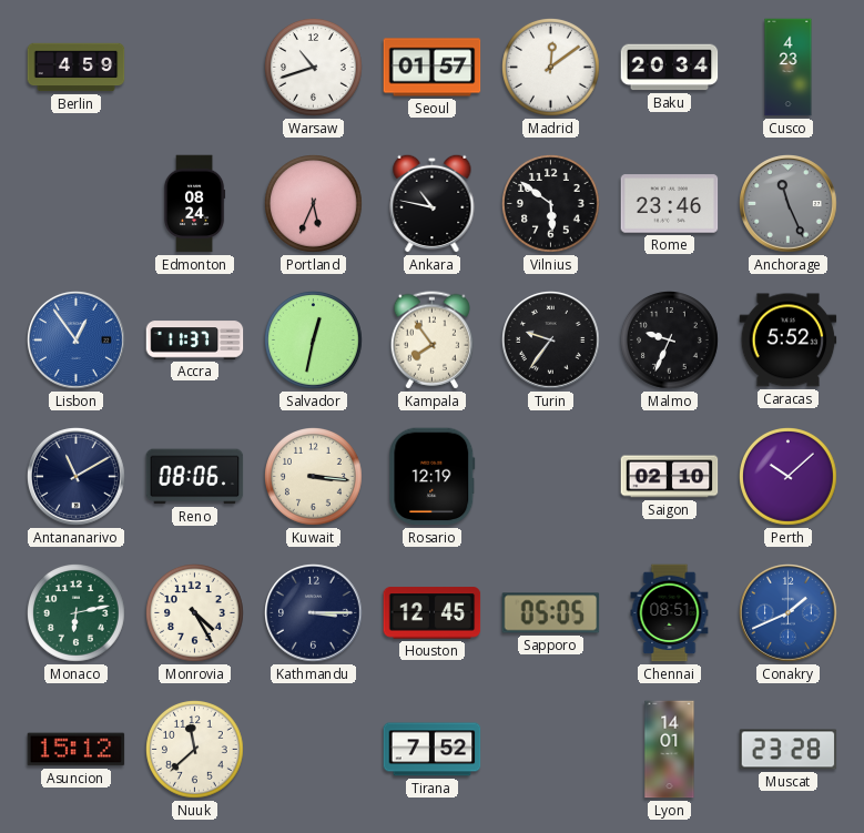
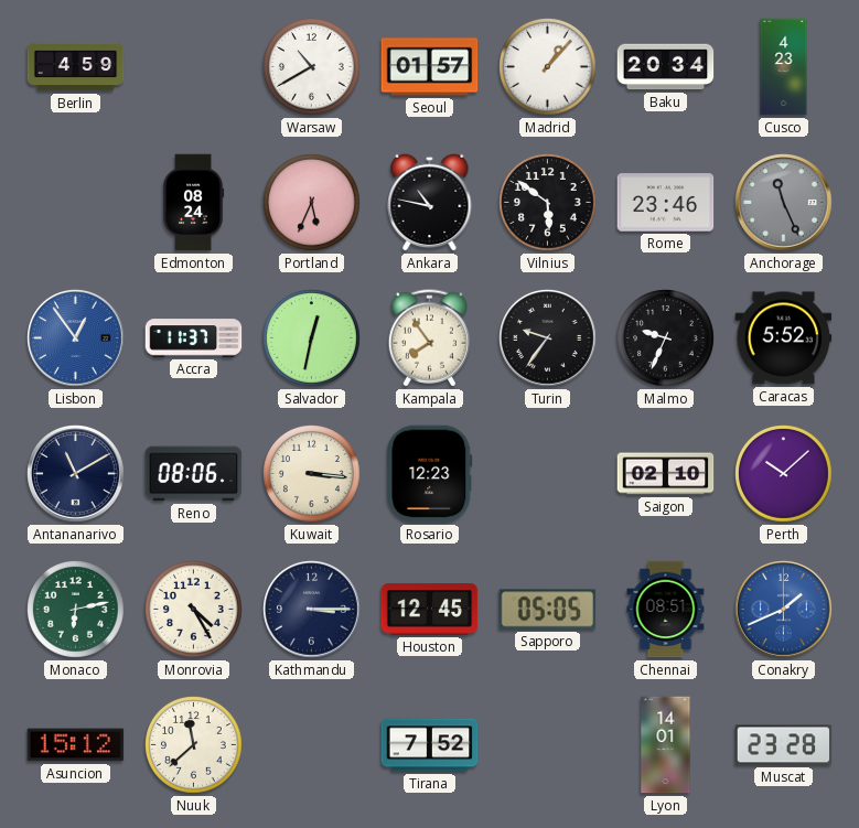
Warsaw: 10:42 -> 10:40
Madrid: 12:09 -> 1:07
Rosario: 12:19 -> 12:23
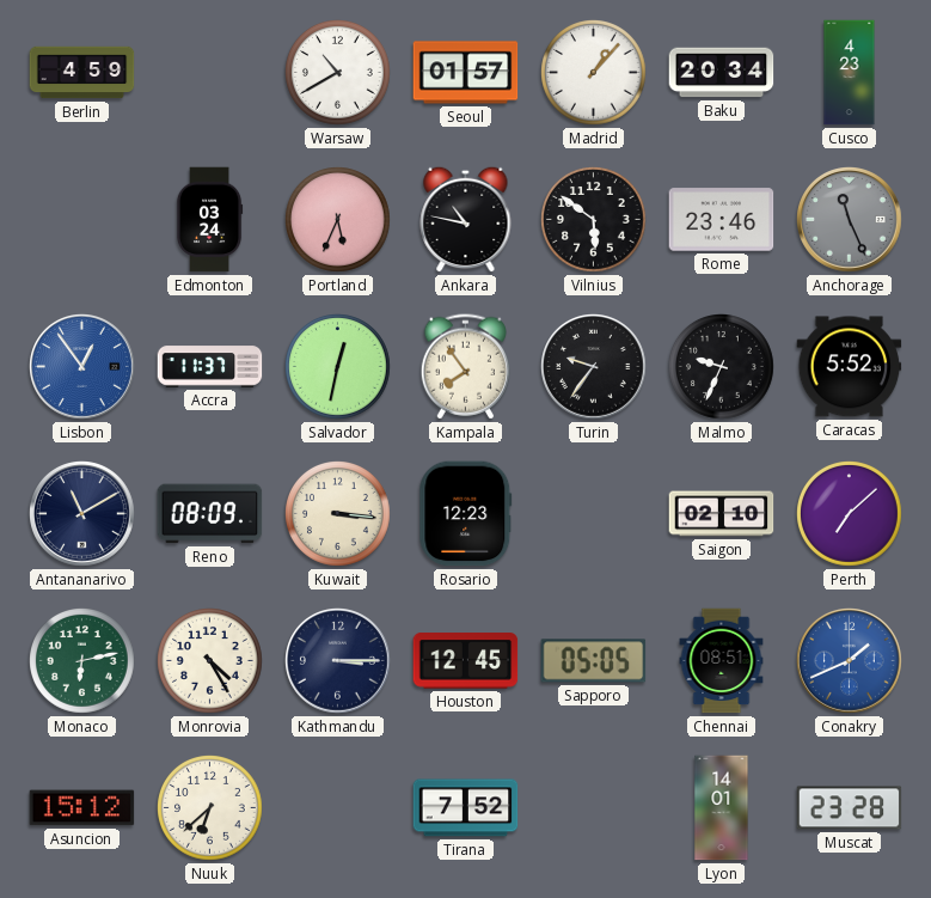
Edmonton: 08:24 -> 03:24
Reno: 08:06 -> 08:09
Perth: 10:08 -> 7:08
Nuuk: 11:38 -> 6:38
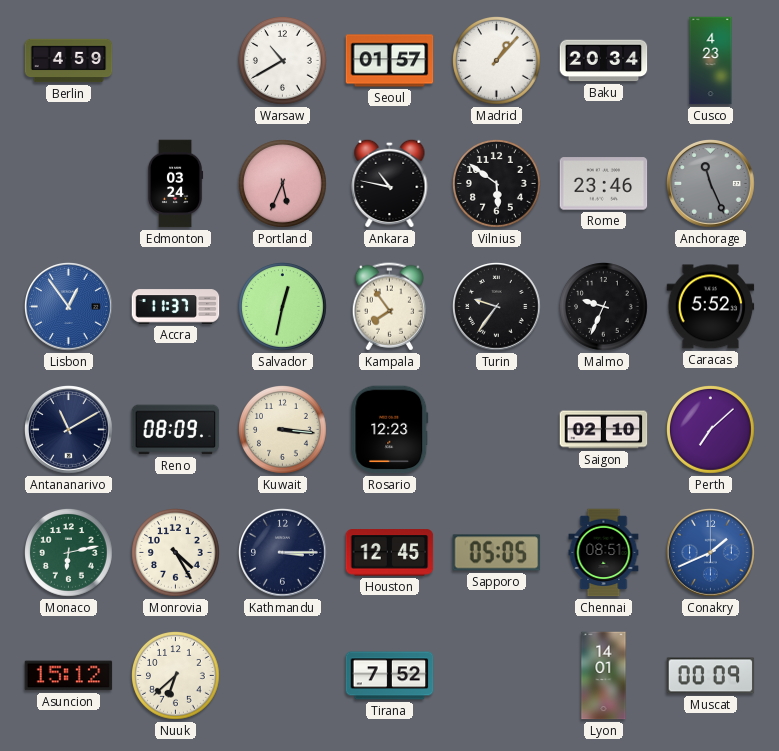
Muscat: 23:28 -> 00:09
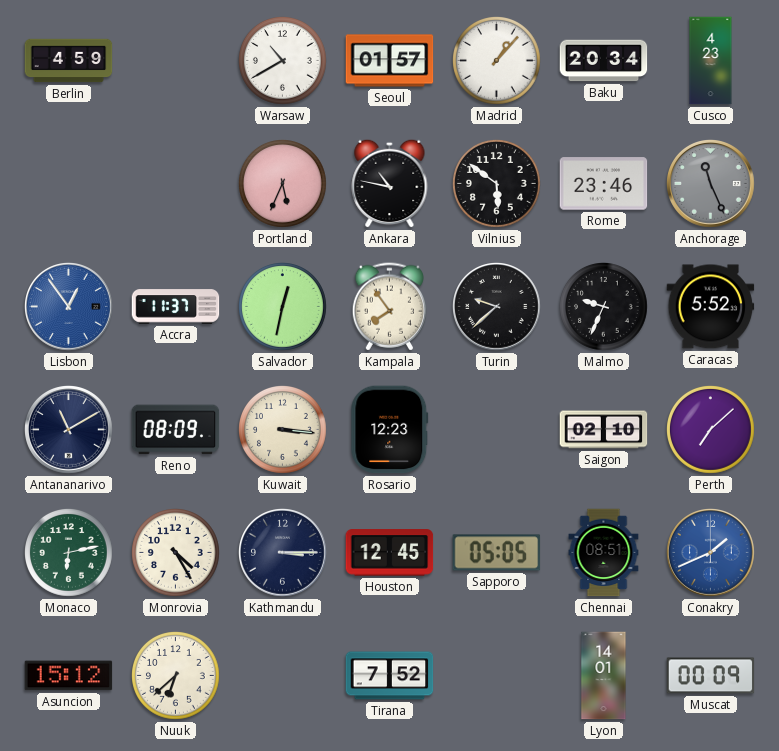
Edmonton: 03:24 -> none
Turin: 9:36 -> 9:38
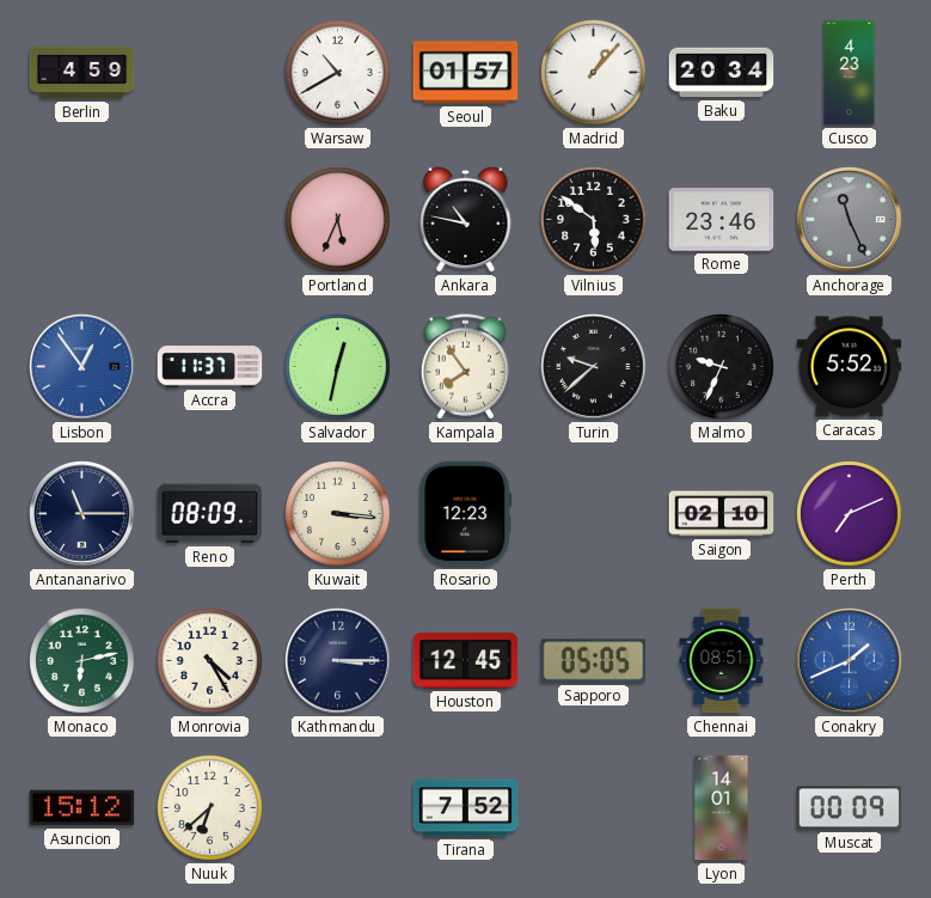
Antananarivo: 11:10 -> 11:15
Perth: 7:08 -> 7:11
